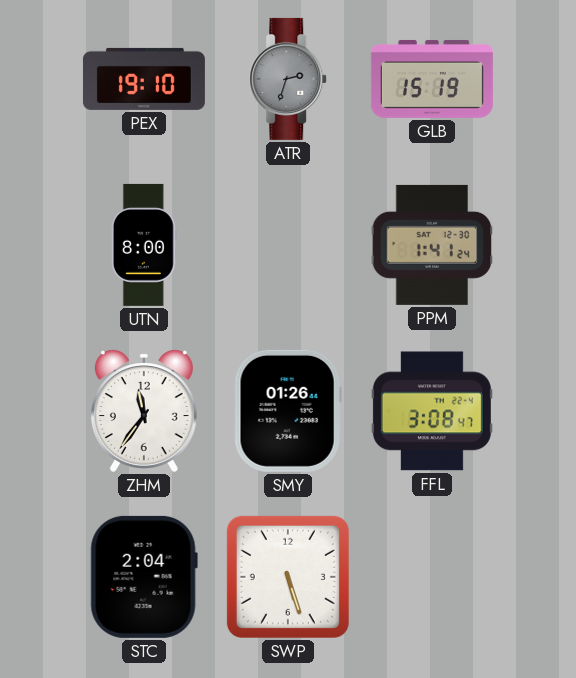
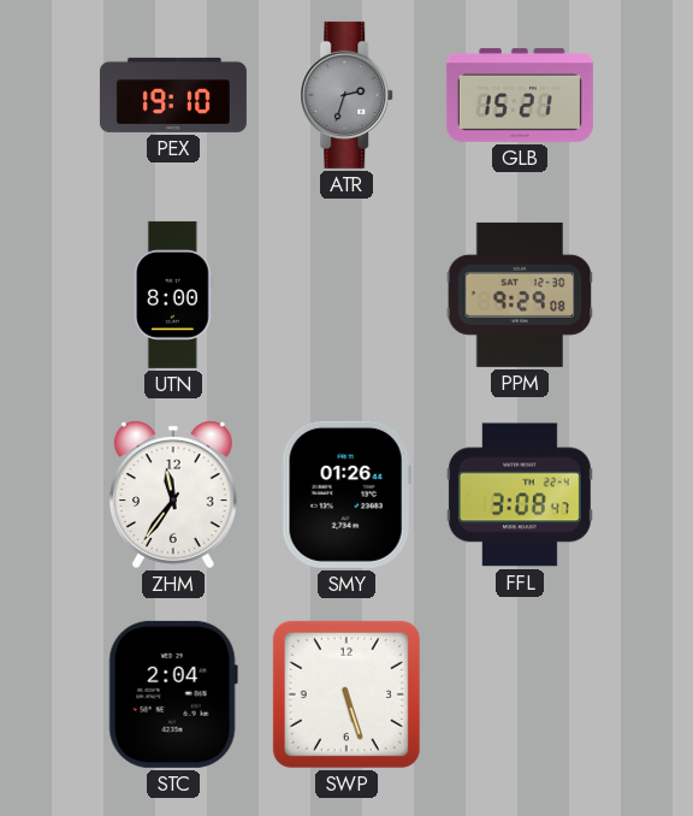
GLB: 15:19 -> 15:21
PPM: 1:41 -> 9:29
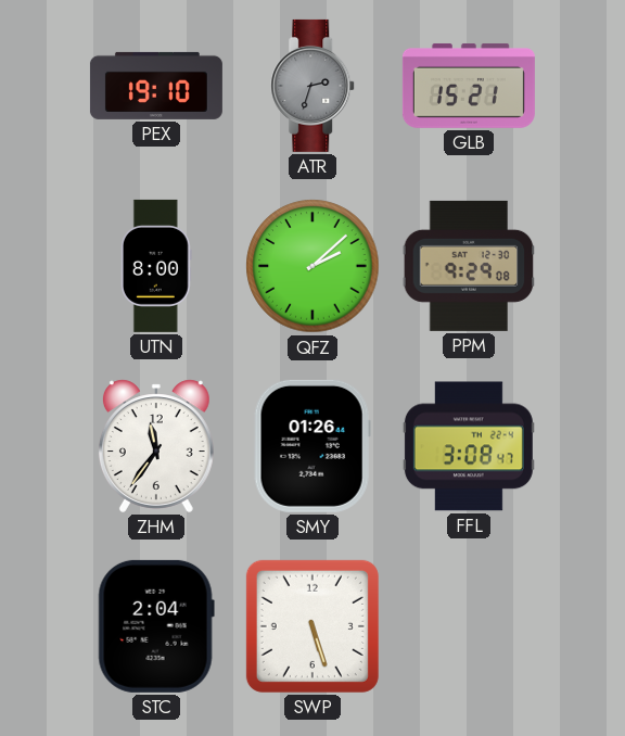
QFZ: none -> 2:08
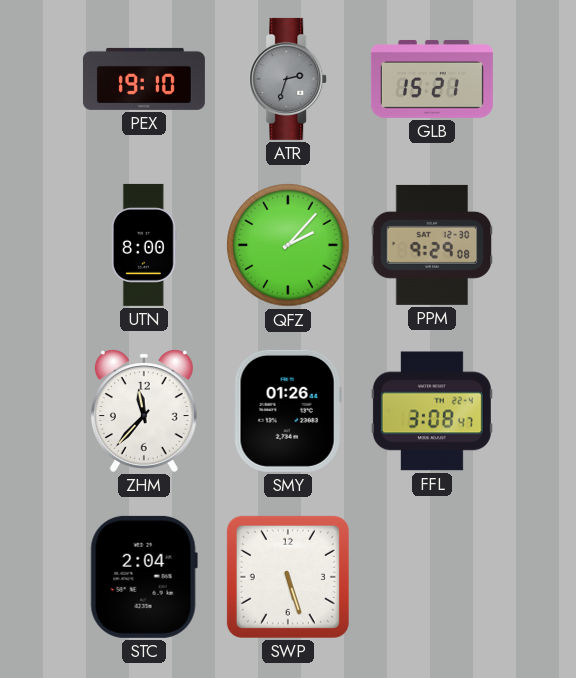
QFZ: 2:08 -> 2:07
ZHM: 11:36 -> 11:37
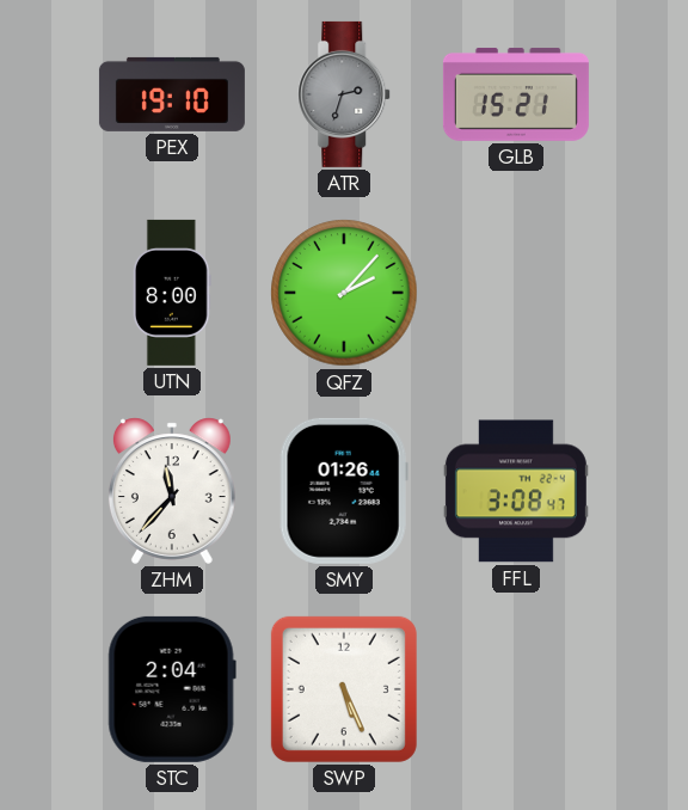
PPM: 9:29 -> none
SWP: 5:27 -> 5:26
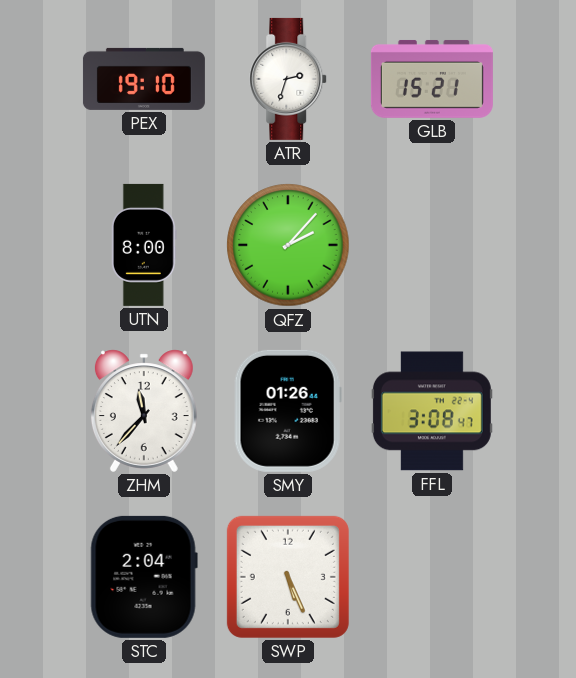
ATR dial: grey -> white
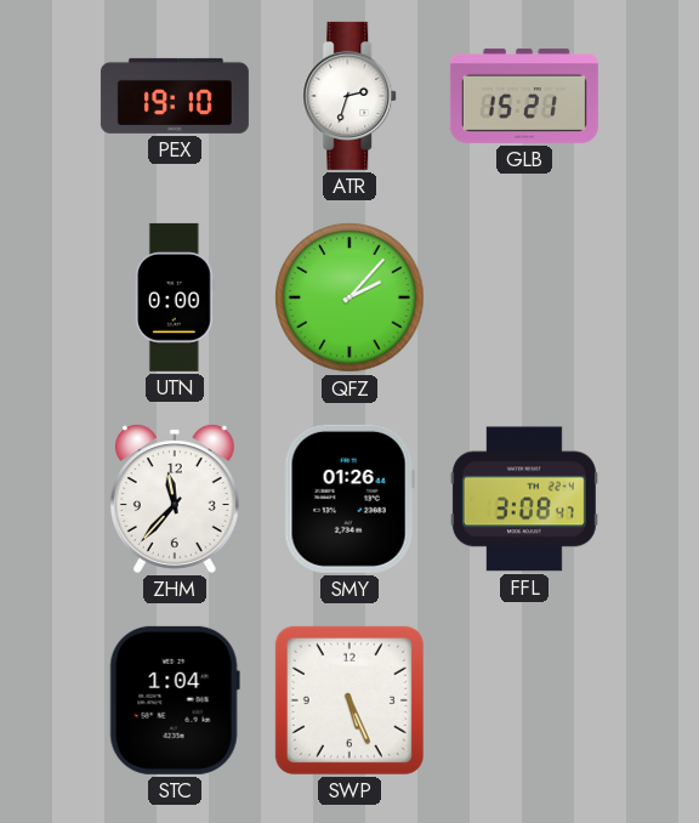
UTN: 8:00 -> 0:00
STC: 2:04 -> 1:04
